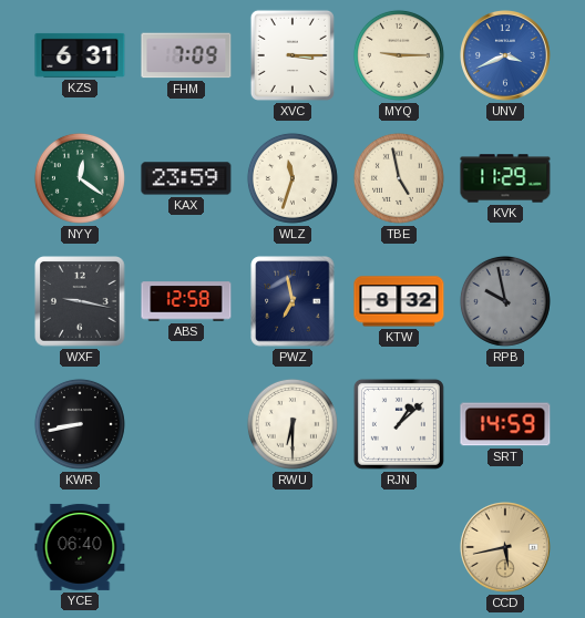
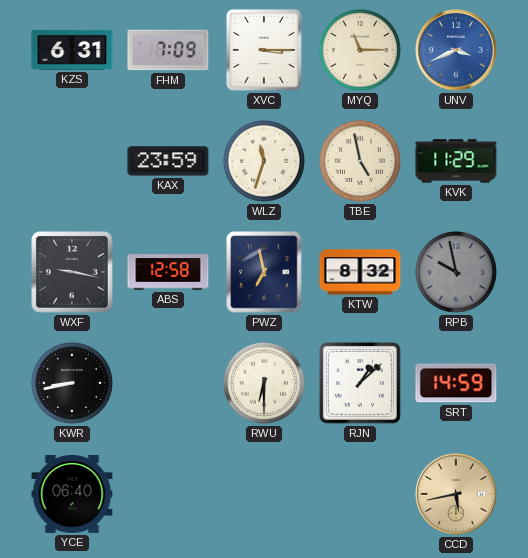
MYQ: 9:15 -> 11:15
NYY: 12:21 -> none
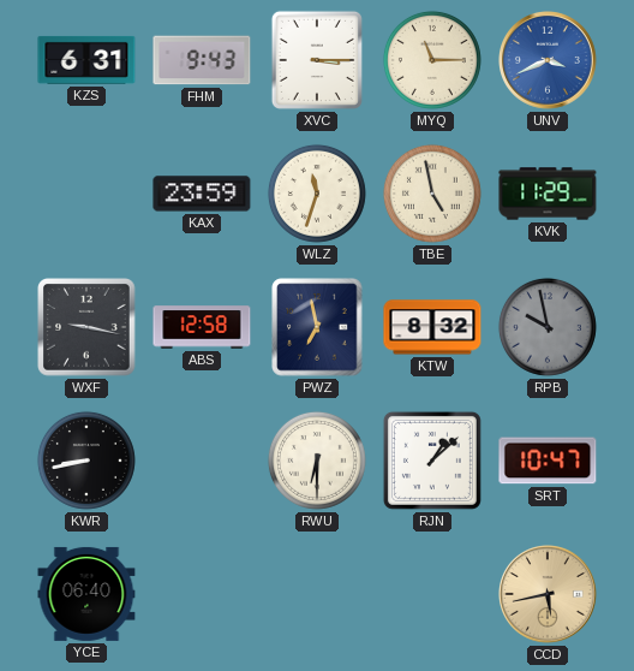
FHM: 7:09 -> 9:43
SRT: 14:59 -> 10:47
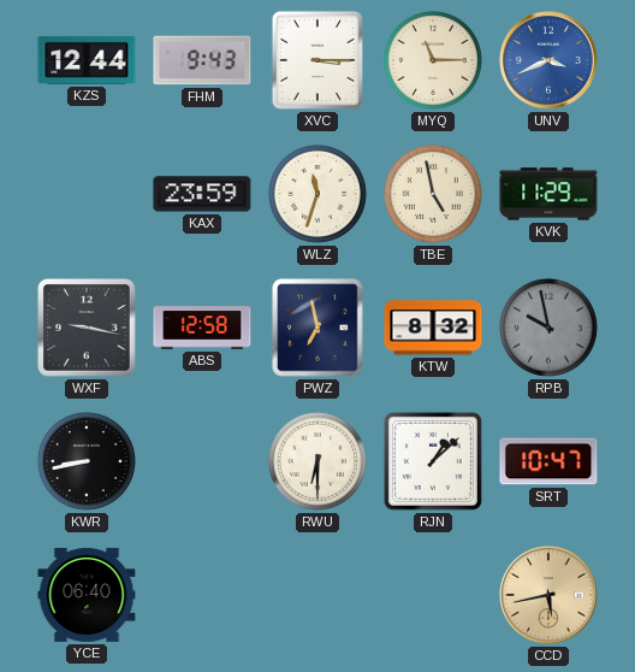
KZS: 6:31 -> 12:44
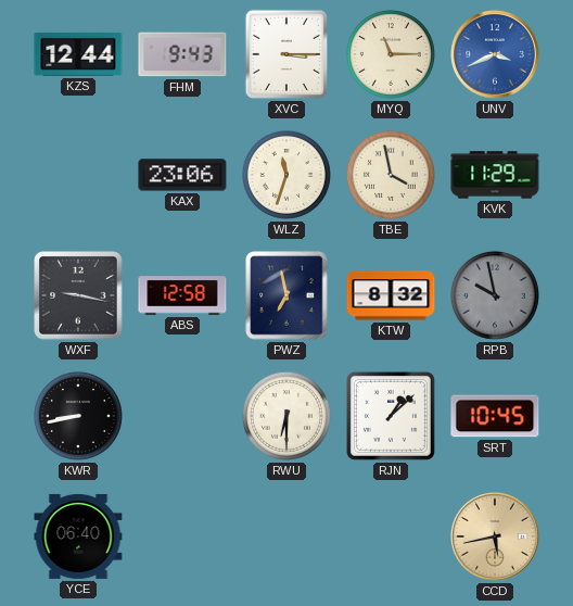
KAX: 23:59 -> 23:06
TBE: 4:58 -> 3:58
SRT: 10:47 -> 10:45
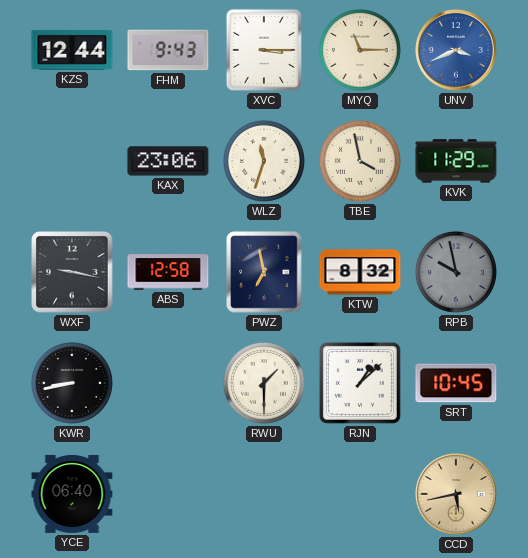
RWU: 6:30 -> 1:30
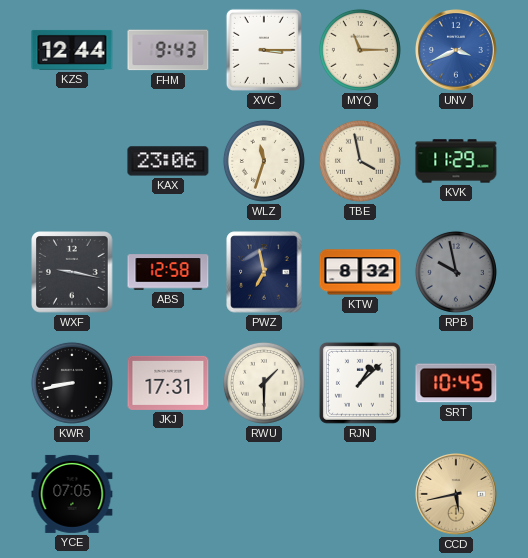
JKJ: none -> 17:31
YCE: 06:40 -> 07:05
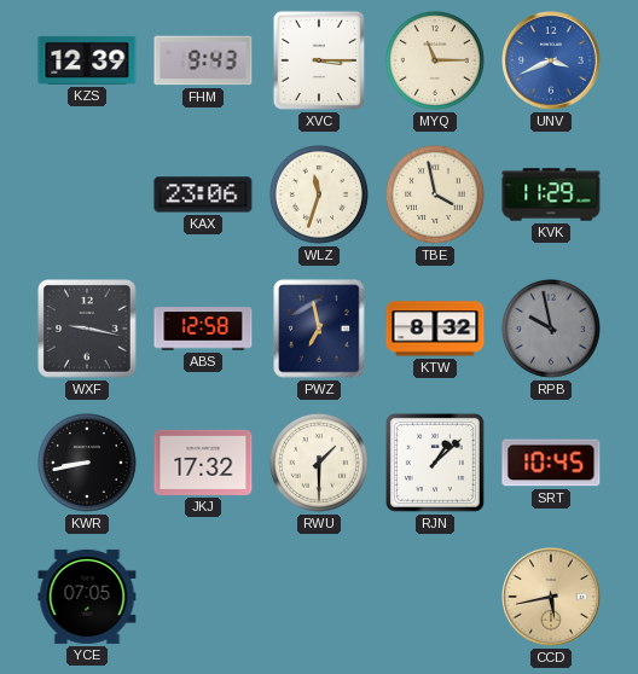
KZS: 12:44 -> 12:39
JKJ: 17:31 -> 17:32
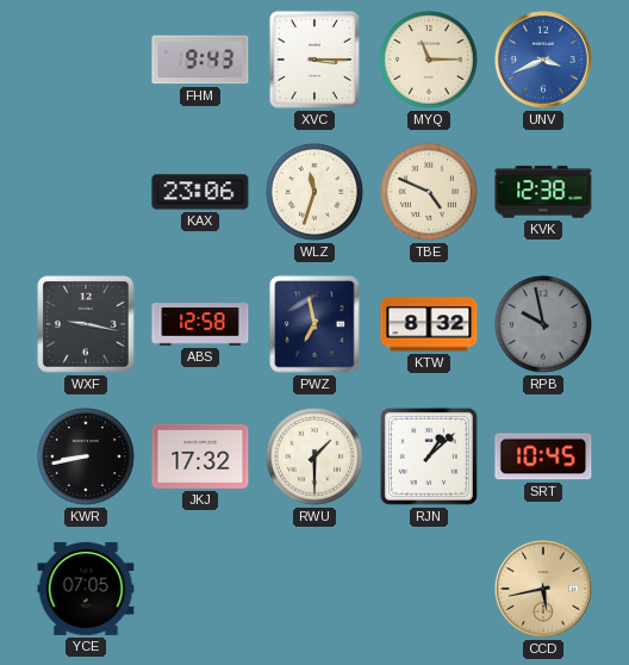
KZS: 12:39 -> none
TBE: 3:58 -> 4:49
KVK: 11:29 -> 12:38
